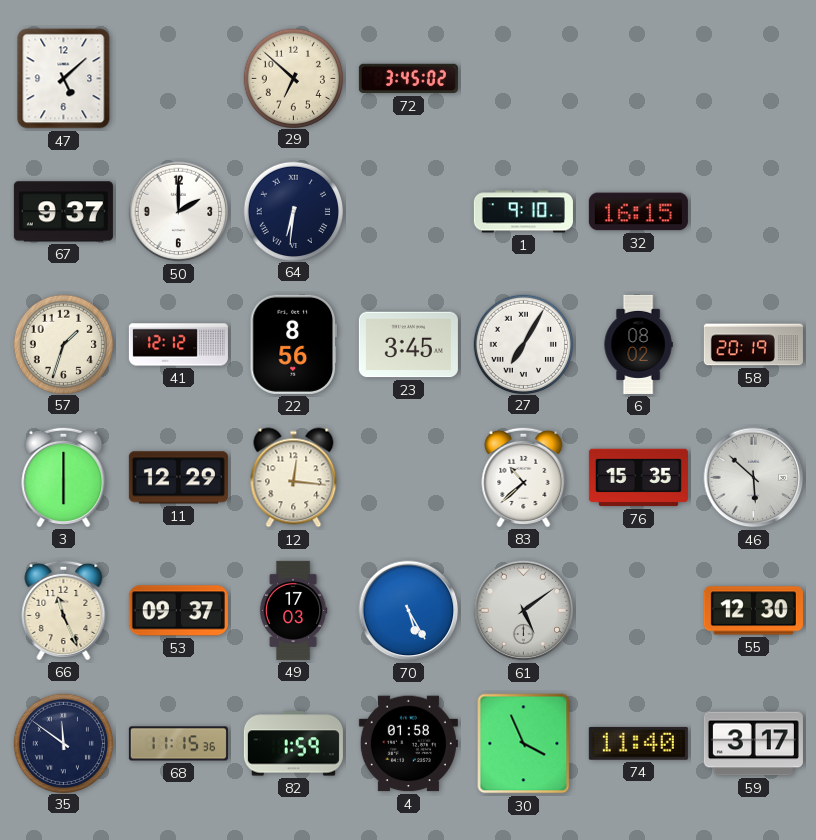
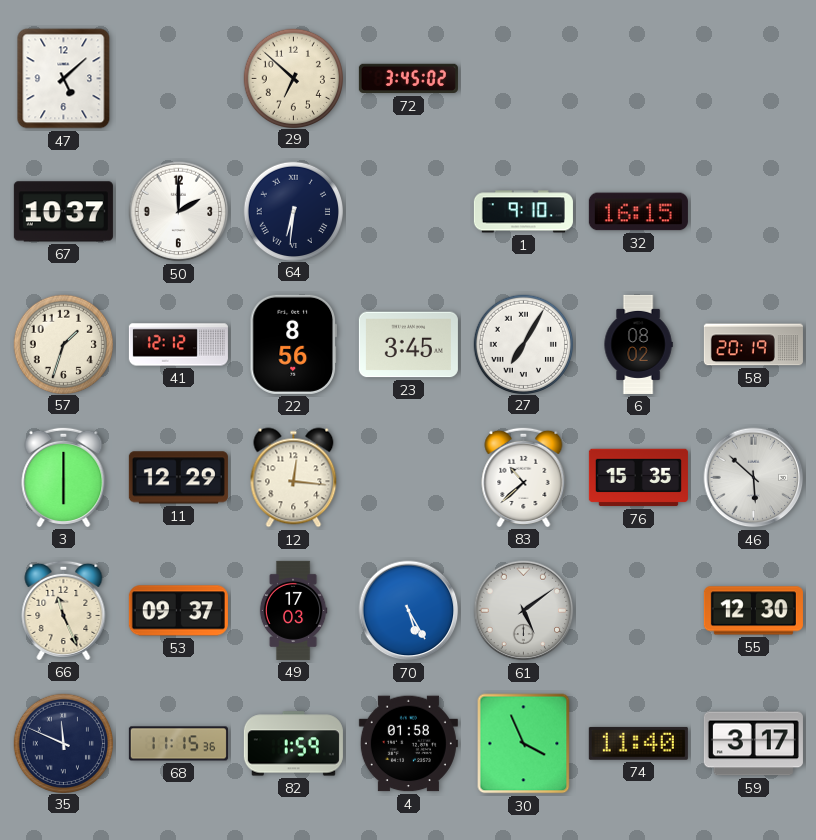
67: 9:37 -> 10:37
35: 11:51 -> 11:49
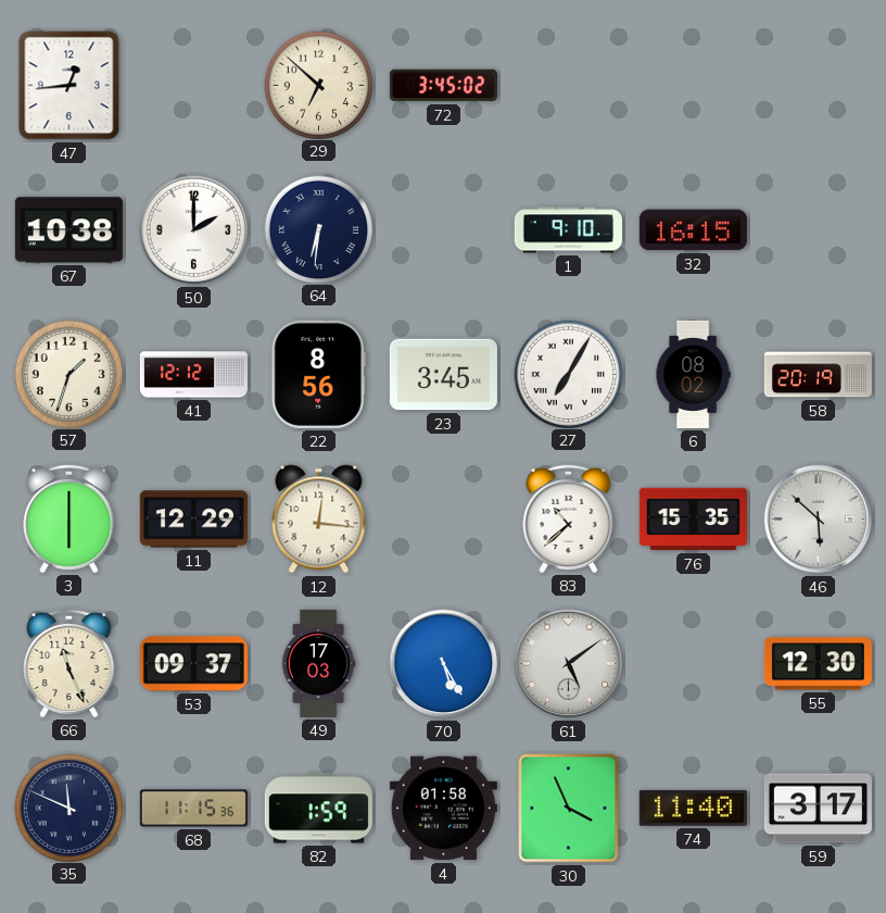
47: 5:08 -> 12:44
67: 10:37 -> 10:38
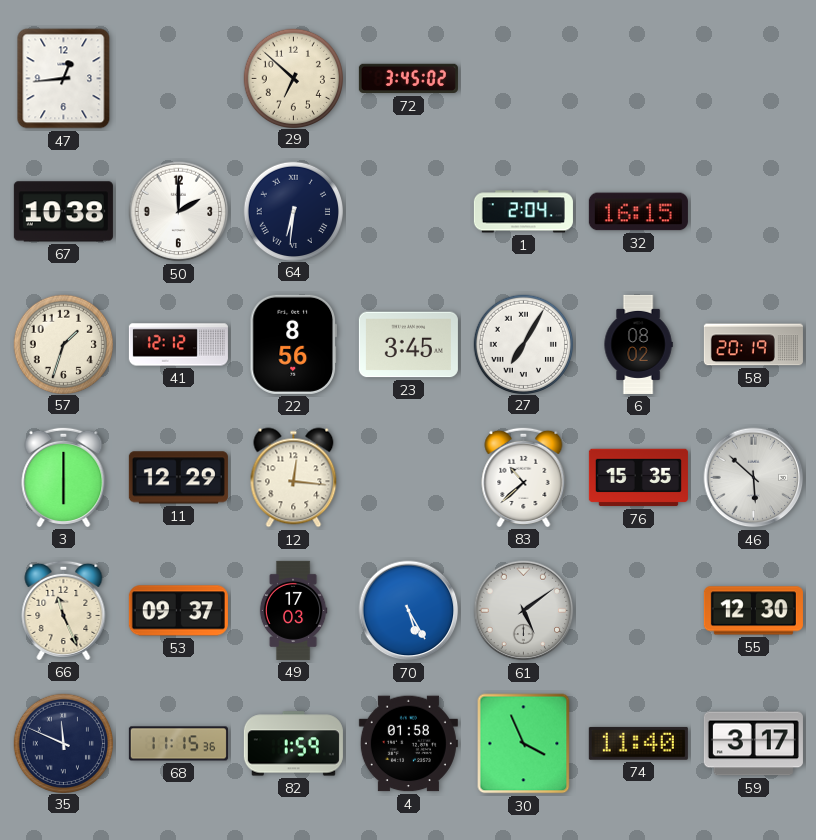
1: 9:10 -> 2:04
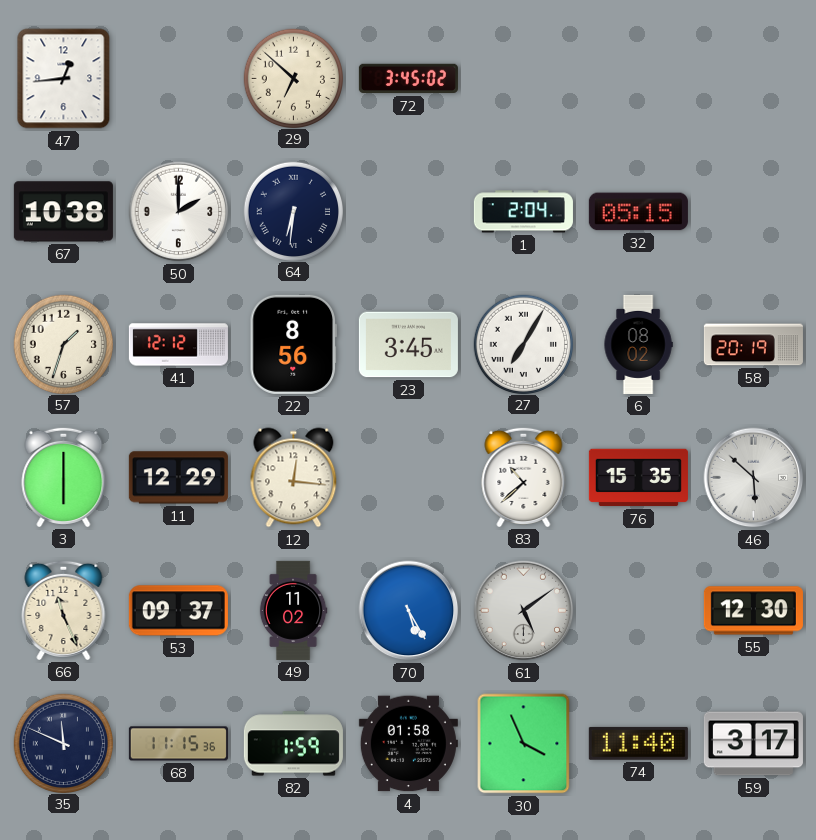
32: 16:15 -> 05:15
49: 17:03 -> 11:02
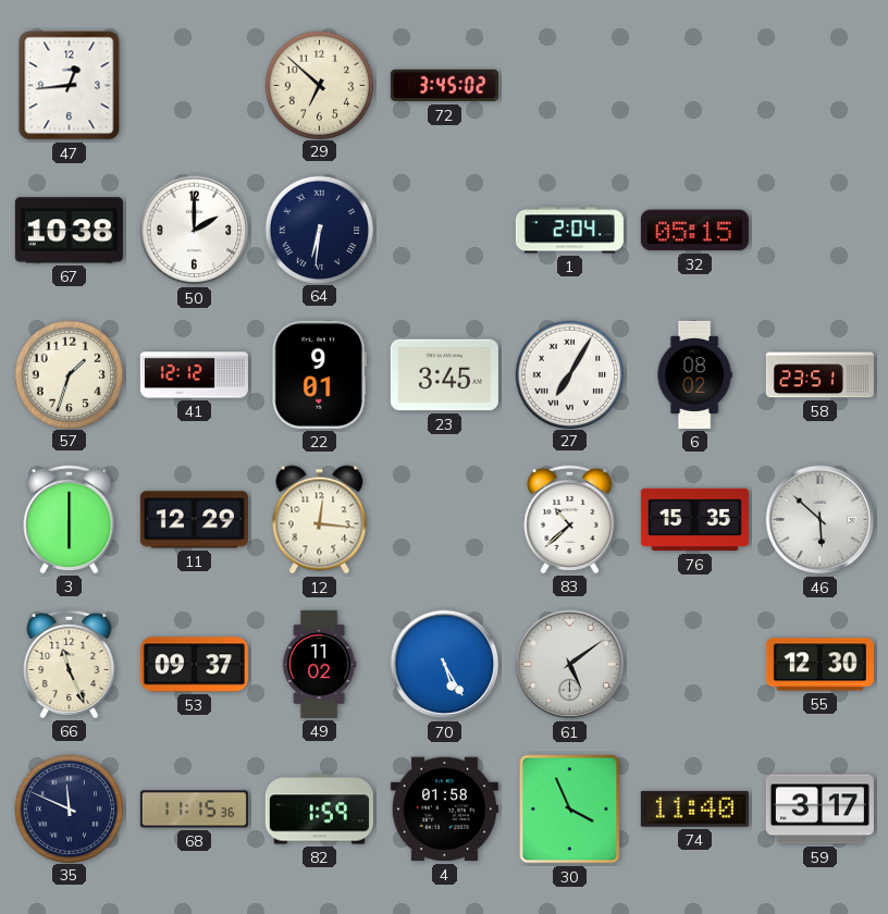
22: 8:56 -> 9:01
58: 20:19 -> 23:51
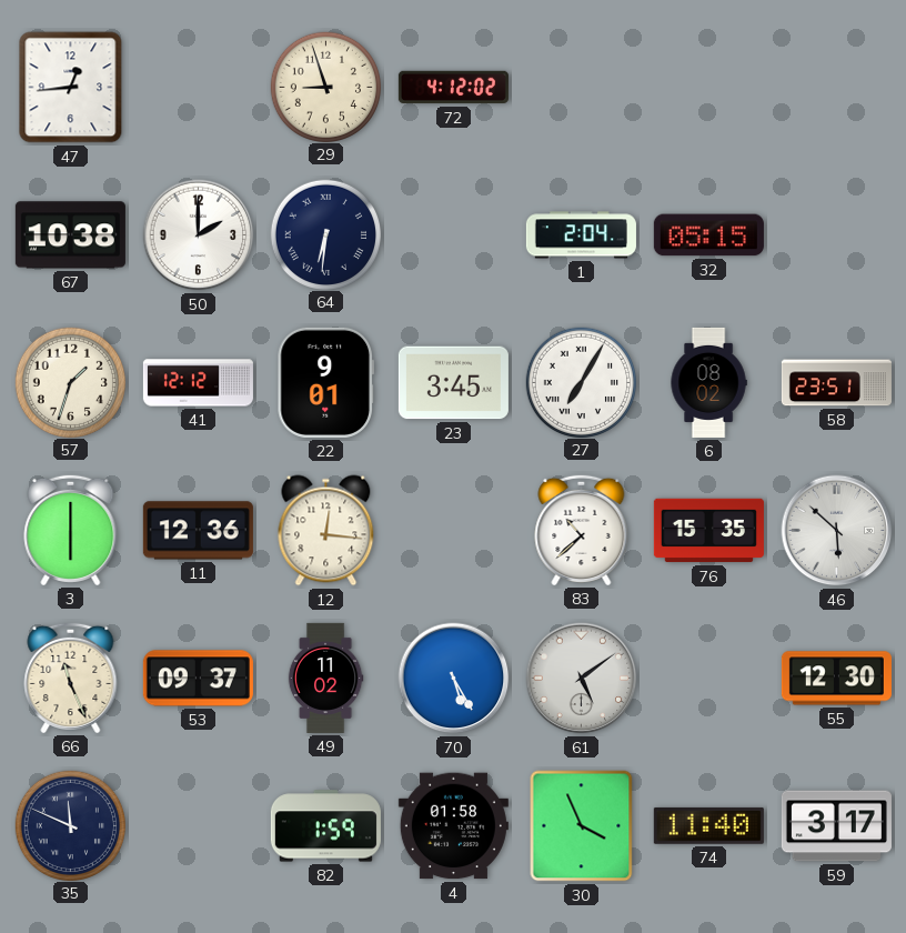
29: 6:52 -> 8:57
72: 3:45 -> 4:12
11: 12:29 -> 12:36
68: 11:15 -> none
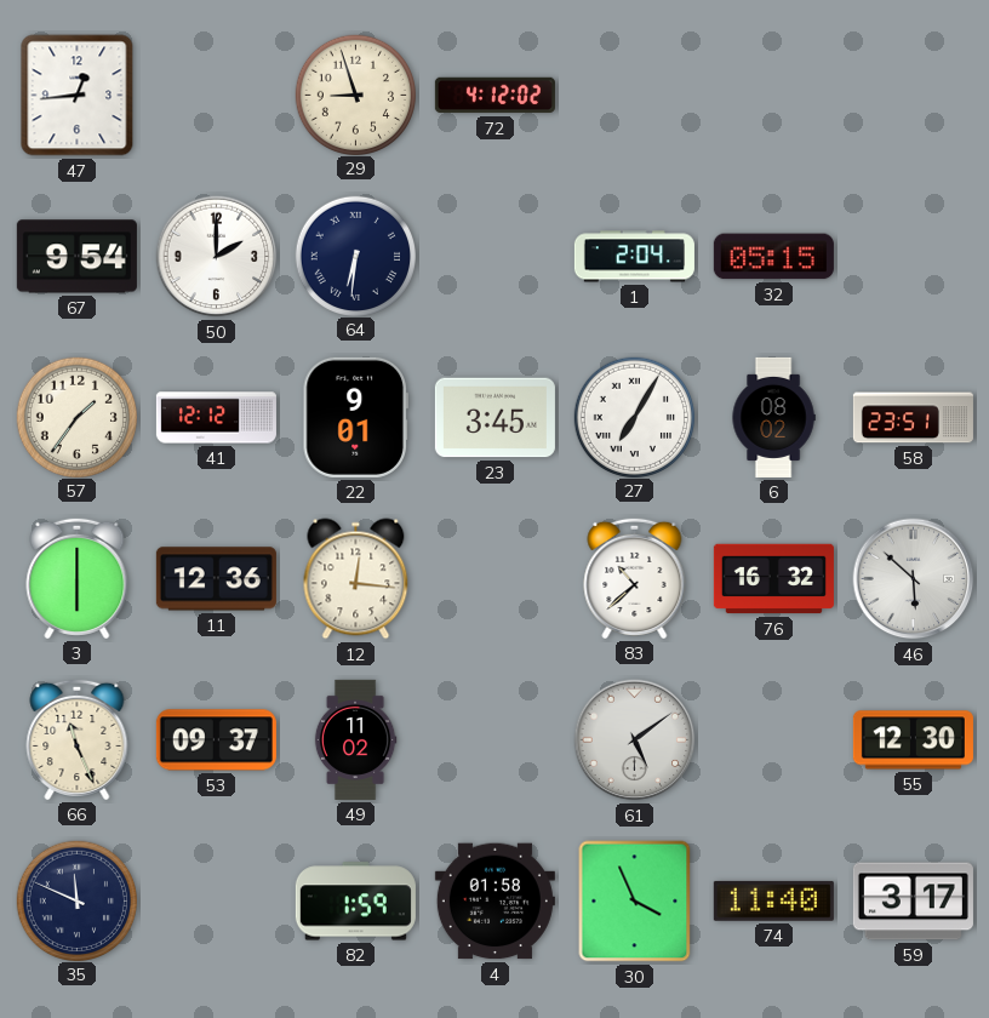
67: 10:38 -> 9:54
57: 1:33 -> 1:36
76: 15:35 -> 16:32
70: 5:25 -> none
